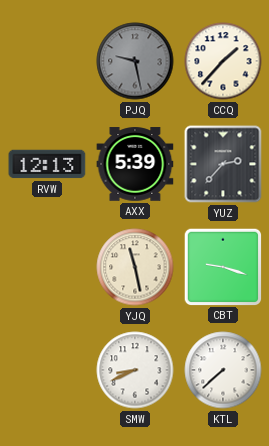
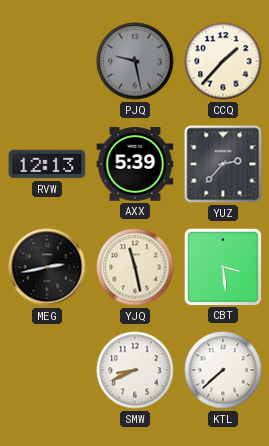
MEG: none -> 2:43
CBT: 9:18 -> 3:29
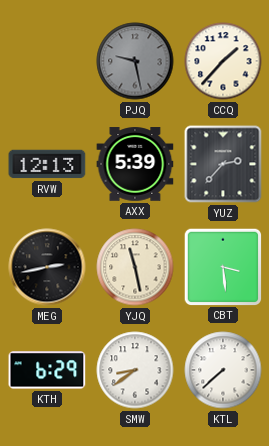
KTH: none -> 6:29
SMW: 8:41 -> 8:39
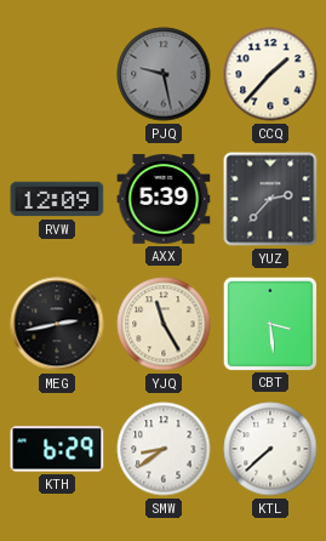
RVW: 12:13 -> 12:09
YJQ: 11:28 -> 11:25
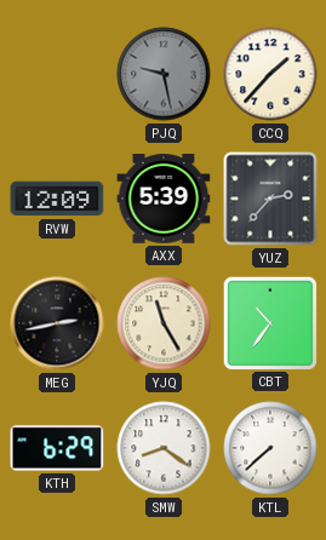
CBT: 3:29 -> 10:36
SMW: 8:39 -> 8:21
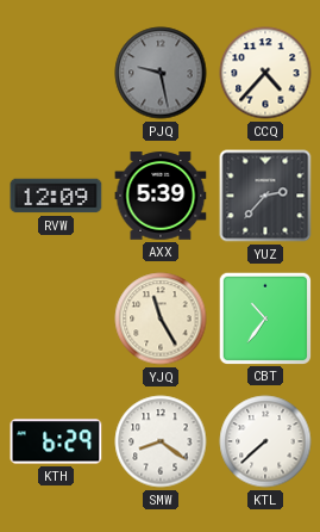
CCQ: 1:37 -> 4:37
MEG: 2:43 -> none
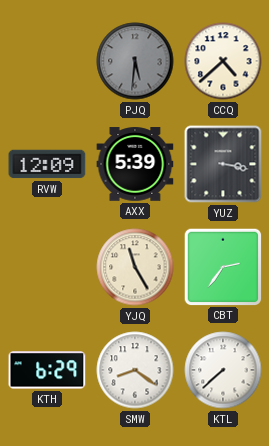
PJQ: 9:28 -> 5:31
CCQ: 4:37 -> 4:38
YUZ: 2:37 -> 3:17
CBT: 10:36 -> 2:36
